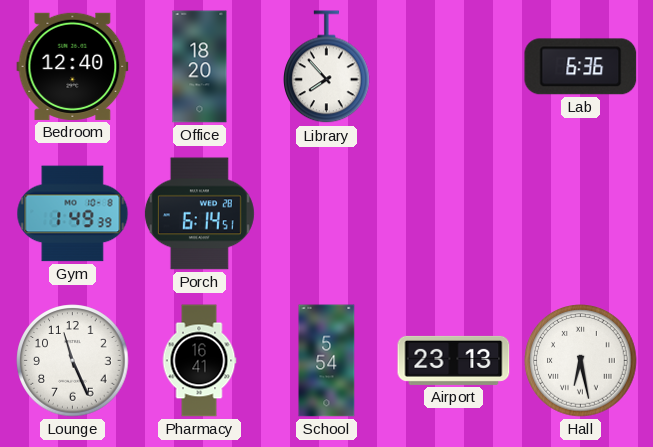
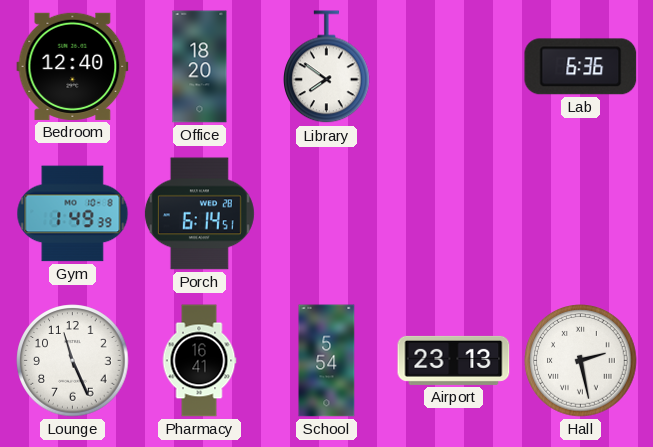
Library: 7:53 -> 7:51
Hall: 6:28 -> 2:28
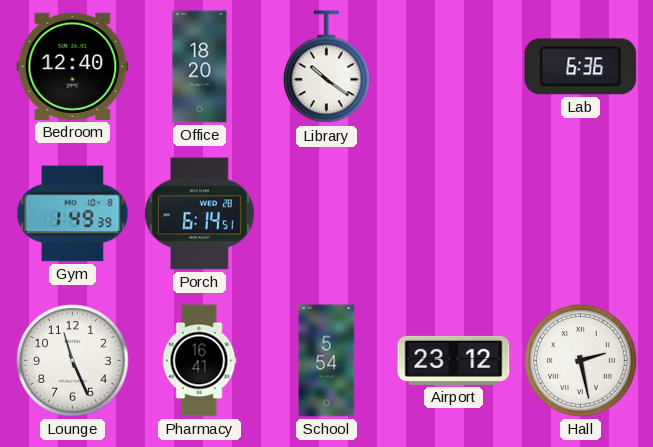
Library: 7:51 -> 10:21
Airport: 23:13 -> 23:12
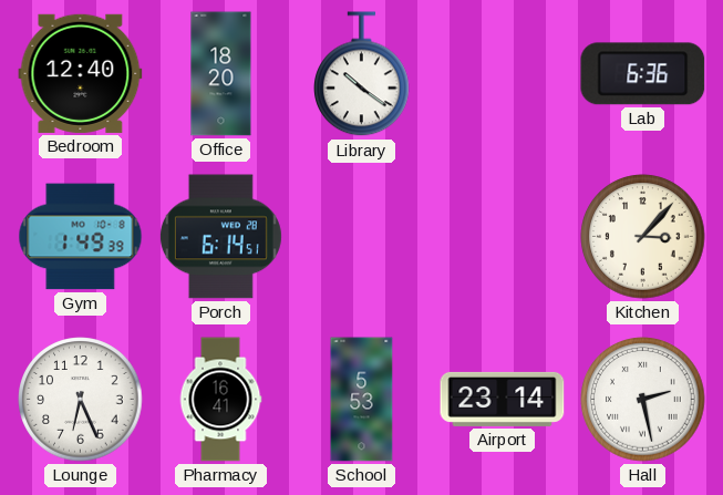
Kitchen: none -> 3:07
Lounge: 11:26 -> 6:26
School: 5:54 -> 5:53
Airport: 23:12 -> 23:14
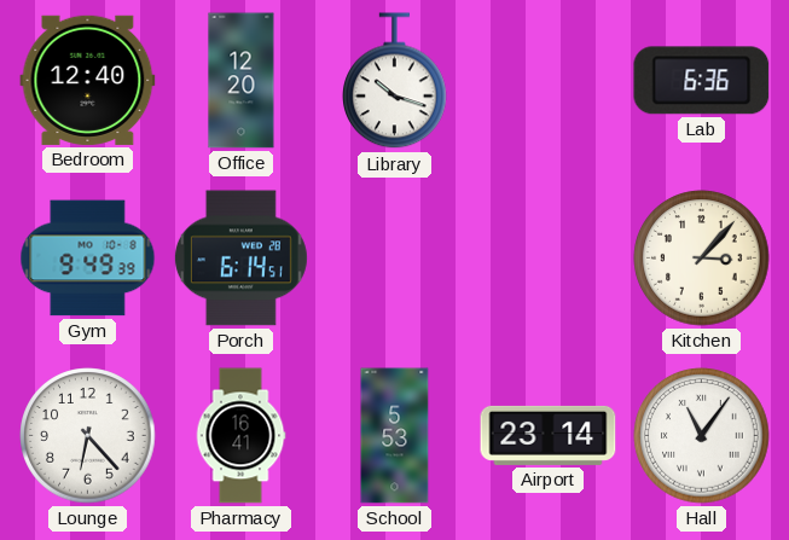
Office: 18:20 -> 12:20
Library: 10:21 -> 10:18
Gym: 1:49 -> 9:49
Lounge: 6:26 -> 6:23
Hall: 2:28 -> 11:06
